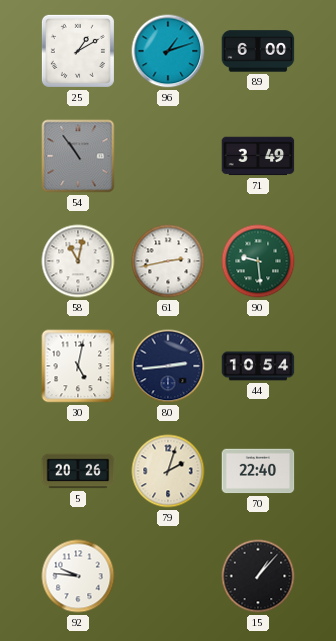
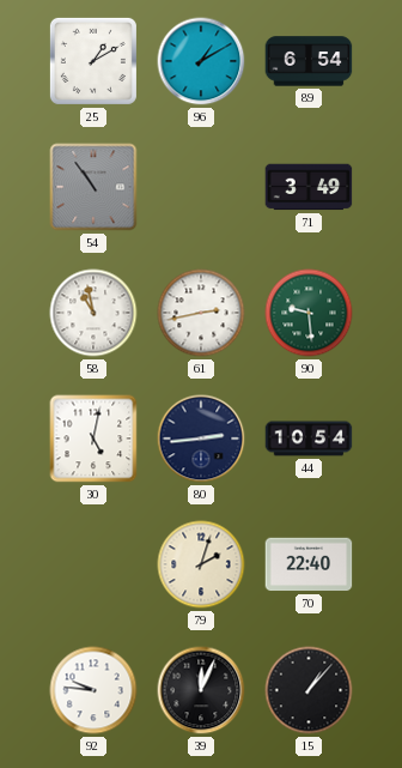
96: 1:12 -> 1:10
89: 6:00 -> 6:54
58: 11:02 -> 10:58
5: 20:26 -> none
39: none -> 12:04
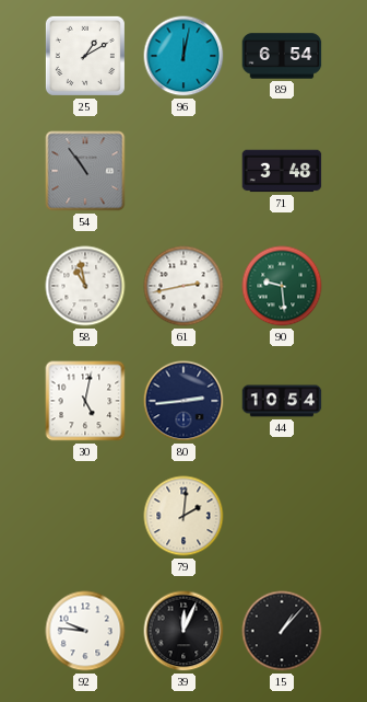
96: 1:10 -> 12:02
71: 3:49 -> 3:48
79: 2:03 -> 2:01
70: 22:40 -> none
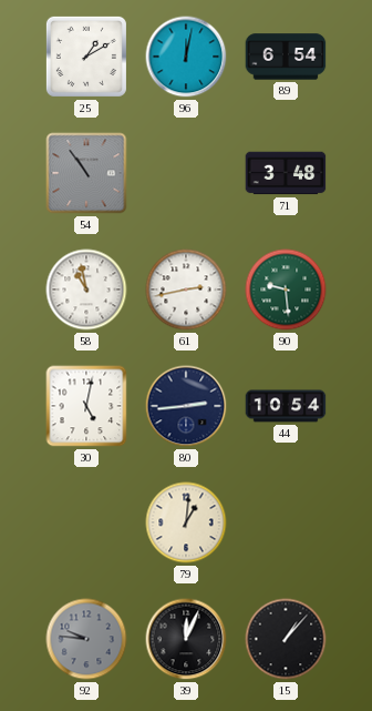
79: 2:01 -> 1:01
92 dial: white -> grey
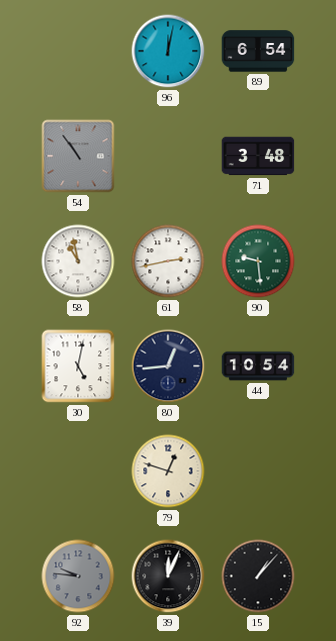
25: 1:10 -> none
80: 2:44 -> 12:44
79: 1:01 -> 12:48
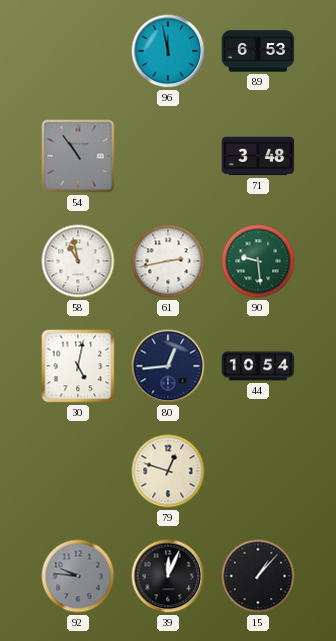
96: 12:02 -> 11:58
89: 6:54 -> 6:53
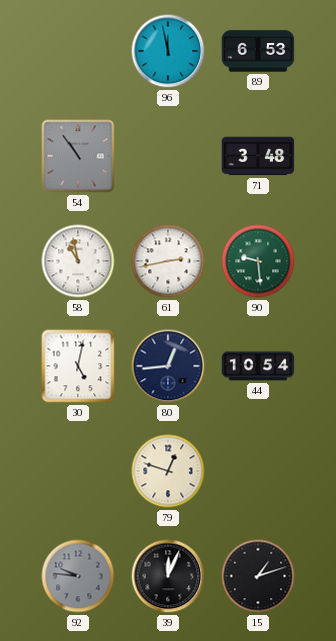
15: 1:07 -> 1:12
